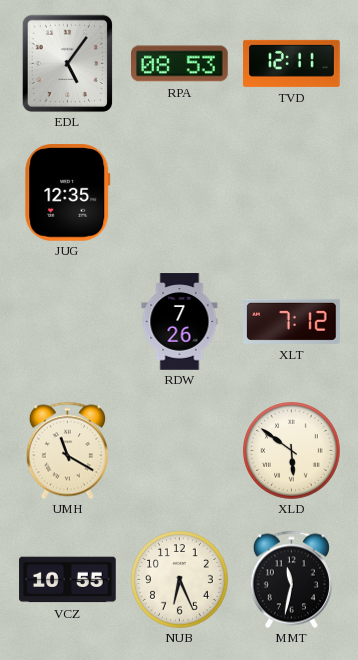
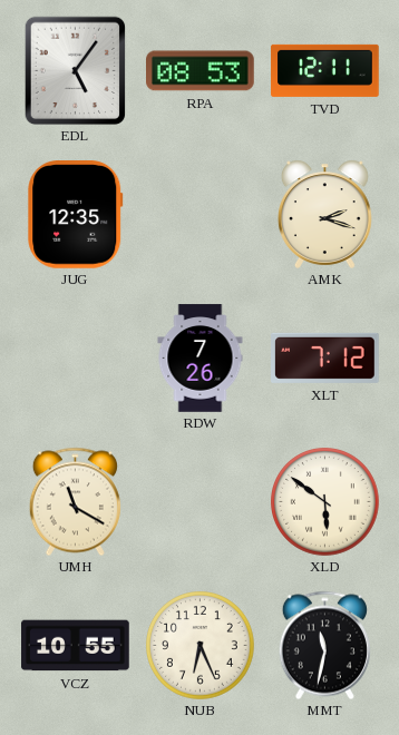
AMK: none -> 2:18
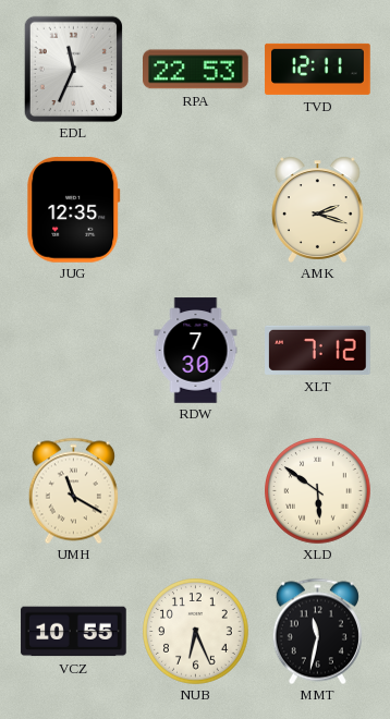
EDL: 5:06 -> 11:34
RPA: 08:53 -> 22:53
RDW: 7:26 -> 7:30
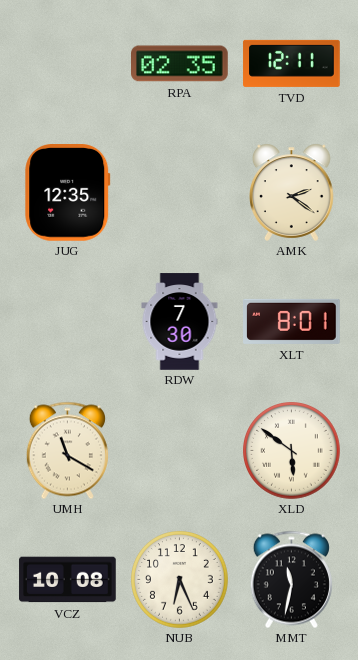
EDL: 11:34 -> none
RPA: 22:53 -> 02:35
AMK: 2:18 -> 2:21
XLT: 7:12 -> 8:01
VCZ: 10:55 -> 10:08
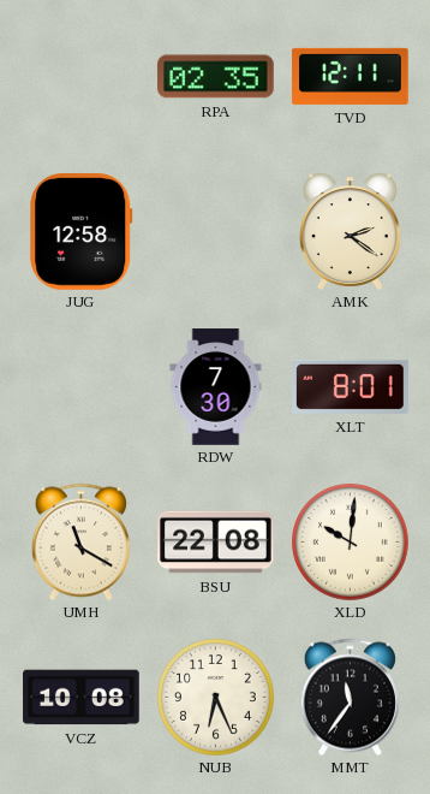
JUG: 12:35 -> 12:58
BSU: none -> 22:08
XLD: 5:51 -> 10:01
MMT: 11:32 -> 11:36
